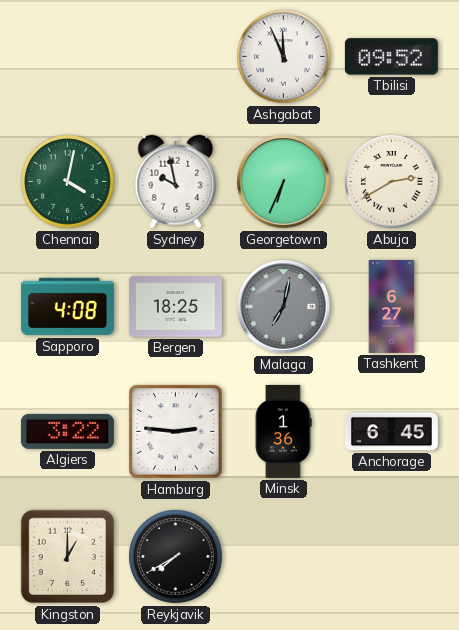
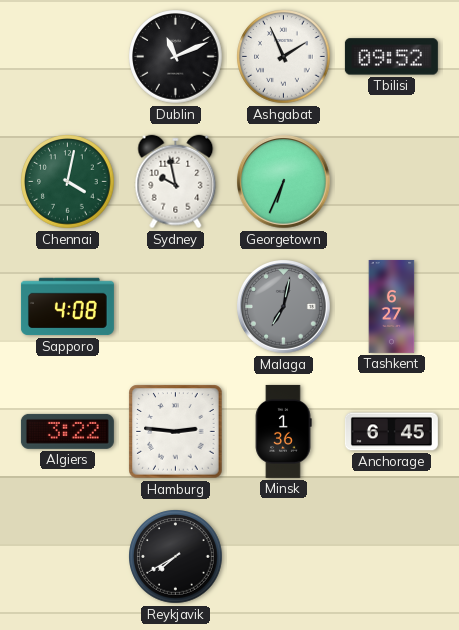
Dublin: none -> 11:11
Ashgabat: 11:56 -> 1:56
Abuja: 2:40 -> none
Bergen: 18:25 -> none
Kingston: 1:00 -> none
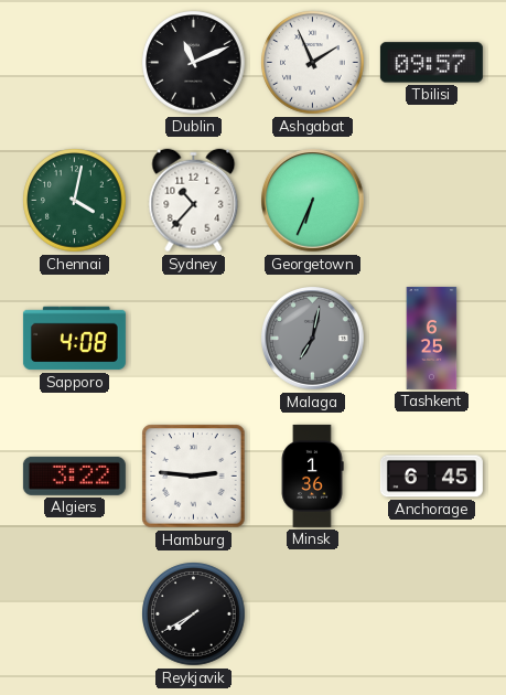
Tbilisi: 09:52 -> 09:57
Sydney: 9:58 -> 10:37
Tashkent: 6:27 -> 6:25
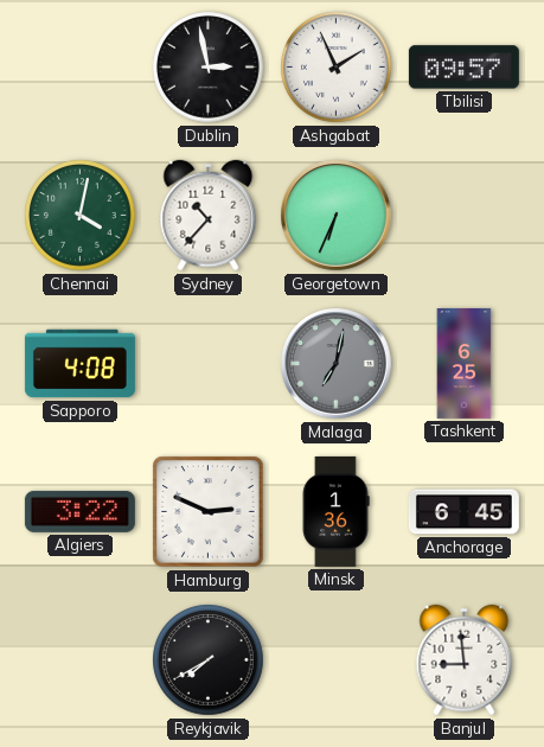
Dublin: 11:11 -> 2:58
Hamburg: 2:46 -> 2:49
Banjul: none -> 8:59
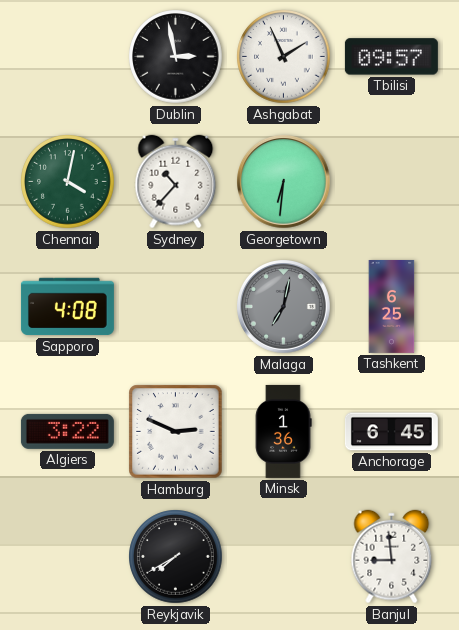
Georgetown: 6:34 -> 6:31
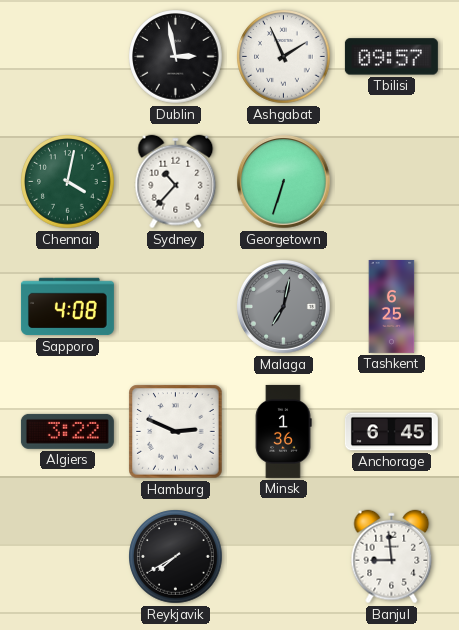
Georgetown: 6:31 -> 6:33
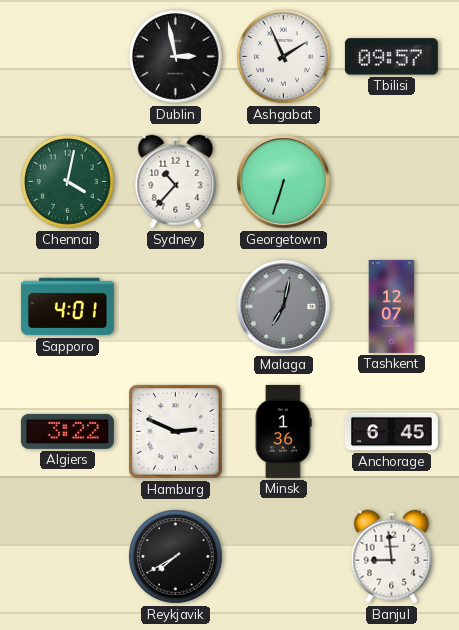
Sapporo: 4:08 -> 4:01
Tashkent: 6:25 -> 12:07
